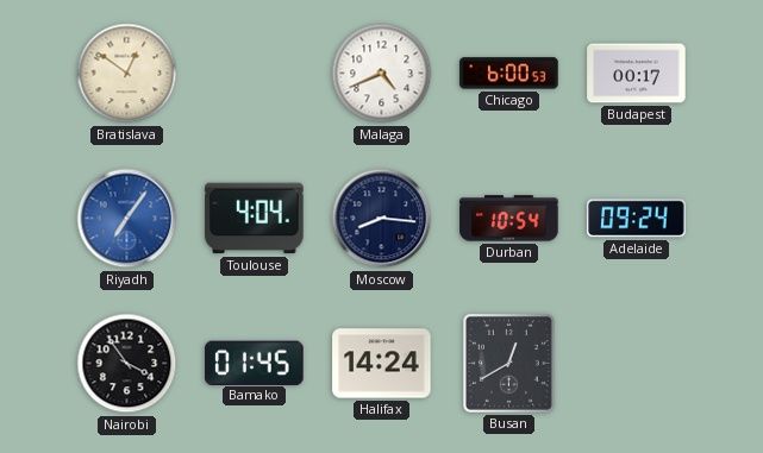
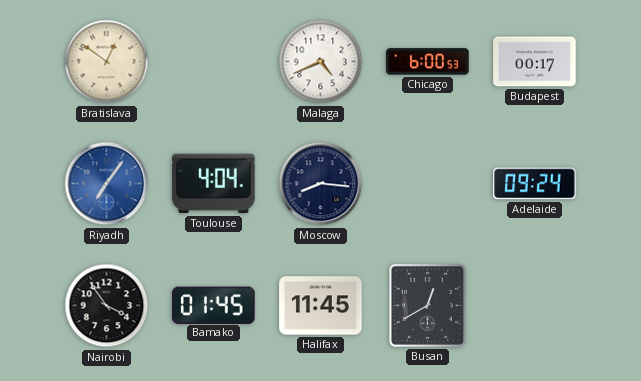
Durban: 10:54 -> none
Halifax: 14:24 -> 11:45
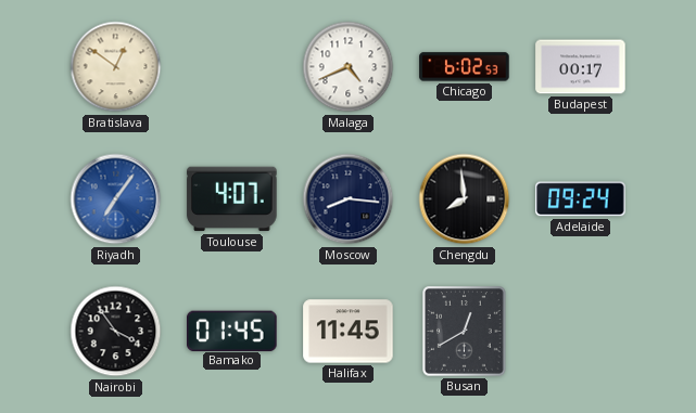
Chicago: 6:00 -> 6:02
Toulouse: 4:04 -> 4:07
Chengdu: none -> 7:59
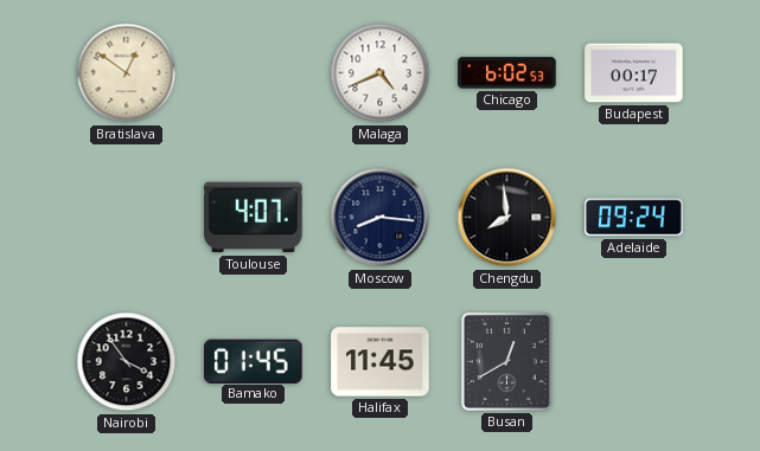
Riyadh: 7:06 -> none
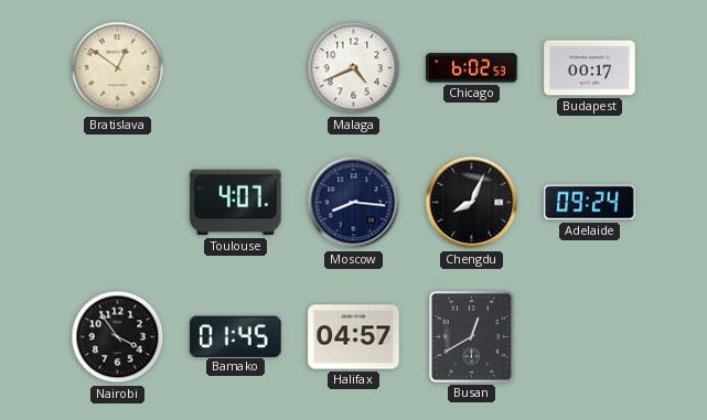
Chengdu: 7:59 -> 8:04
Halifax: 11:45 -> 04:57
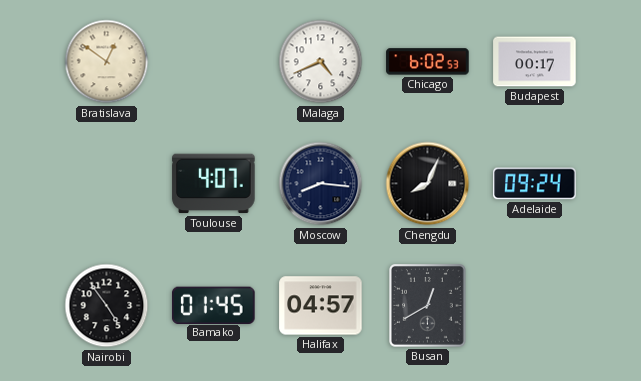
Nairobi: 3:54 -> 4:54
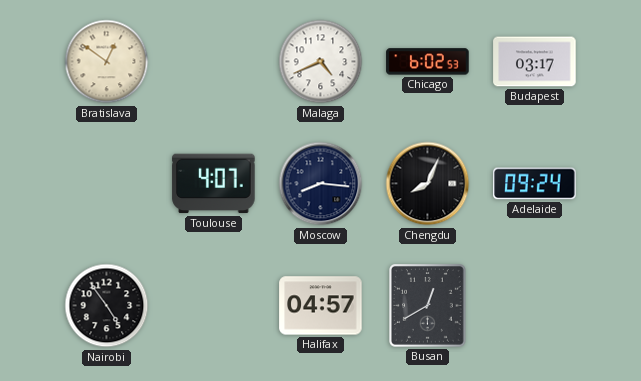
Budapest: 00:17 -> 03:17
Bamako: 01:45 -> none
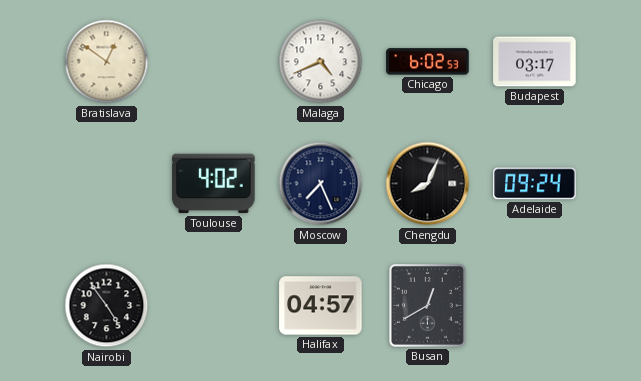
Toulouse: 4:07 -> 4:02
Moscow: 8:16 -> 7:26
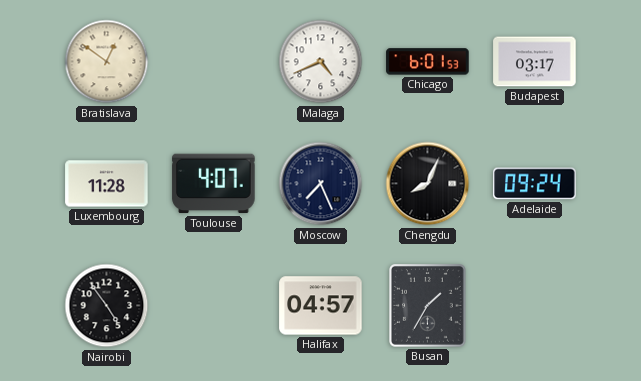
Chicago: 6:02 -> 6:01
Luxembourg: none -> 11:28
Toulouse: 4:02 -> 4:07
Busan: 12:40 -> 1:35
